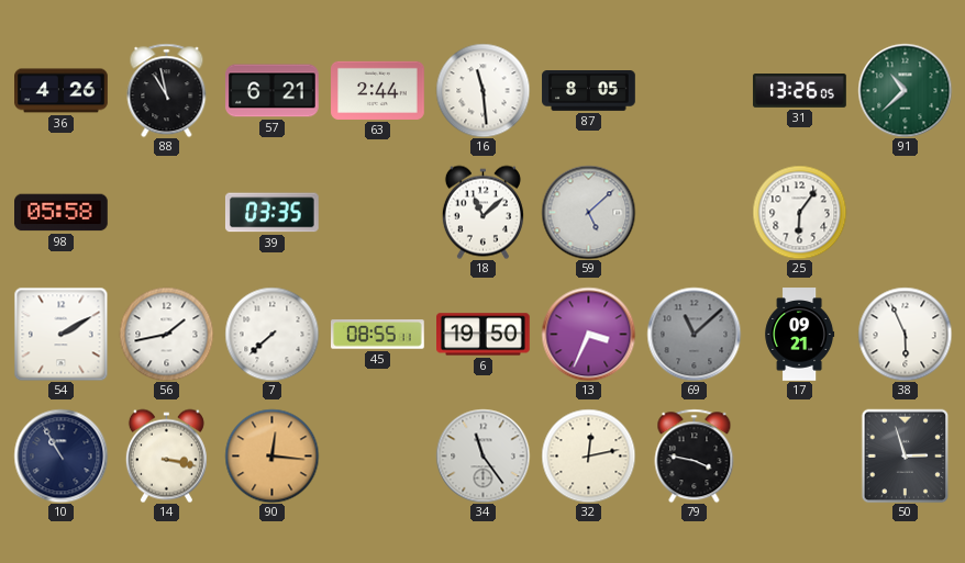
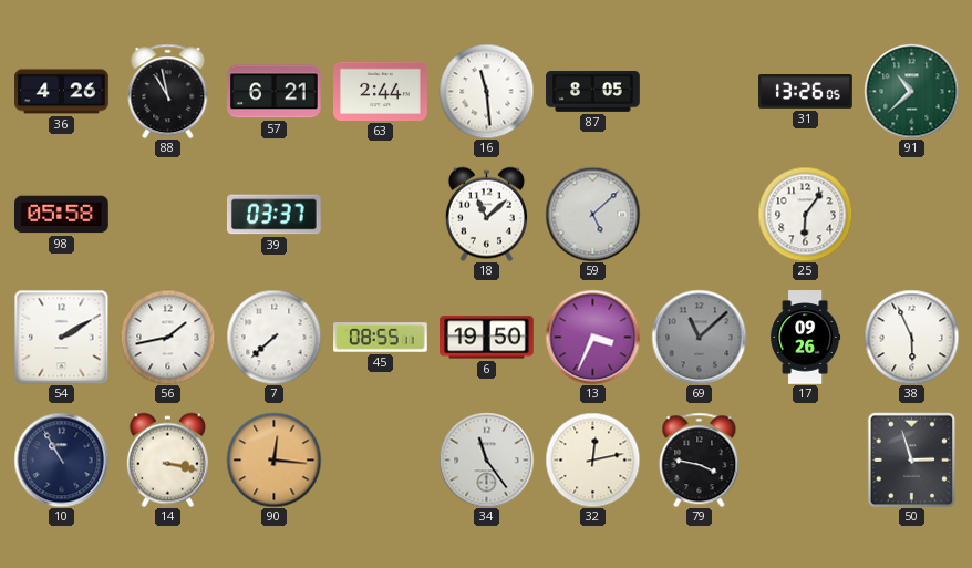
39: 03:35 -> 03:37
17: 09:21 -> 09:26
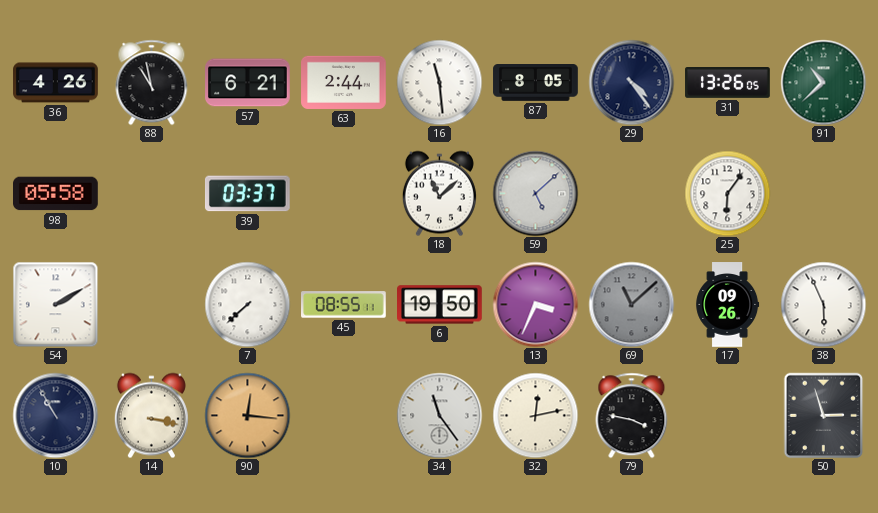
29: none -> 4:24
56: 1:43 -> none
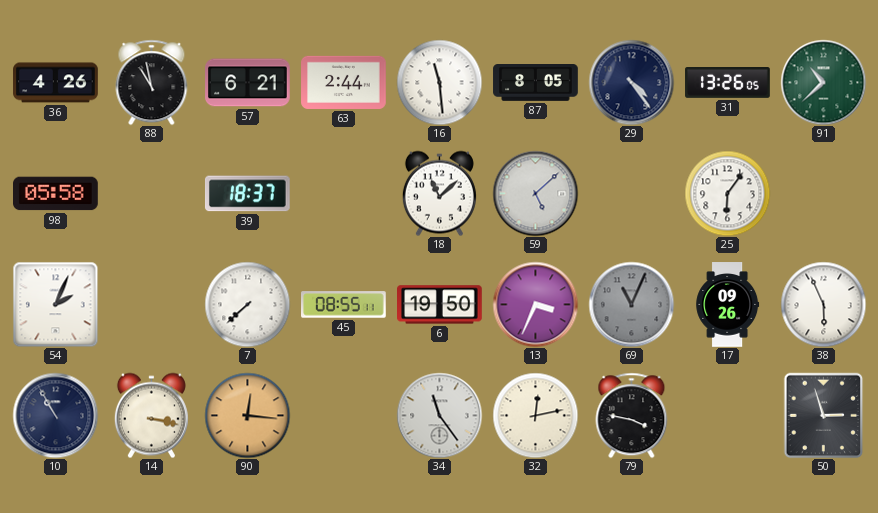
39: 03:37 -> 18:37
54: 2:10 -> 2:04
69: 11:08 -> 11:04
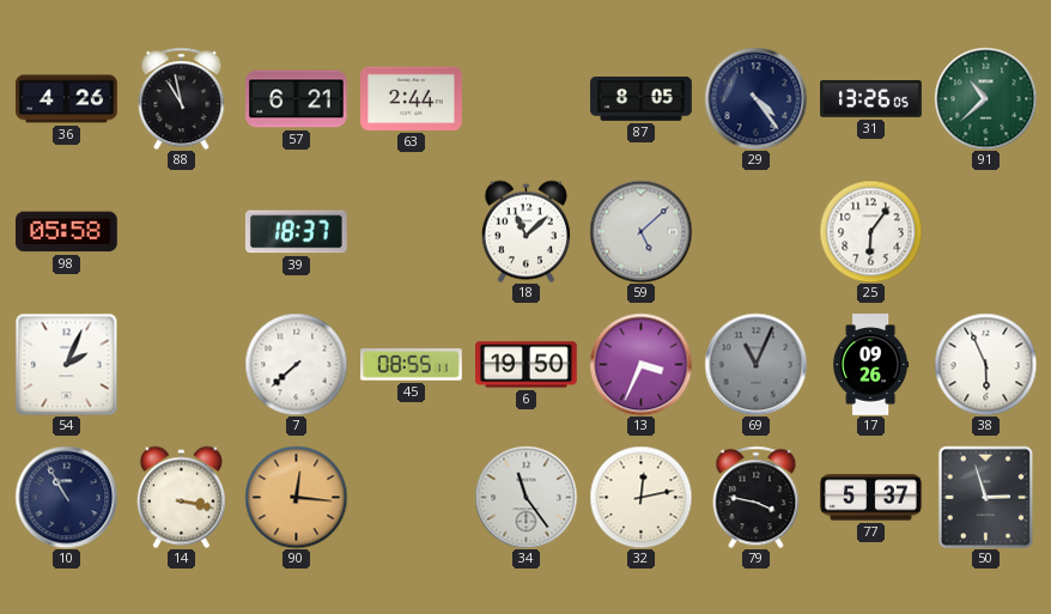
16: 11:29 -> none
77: none -> 5:37
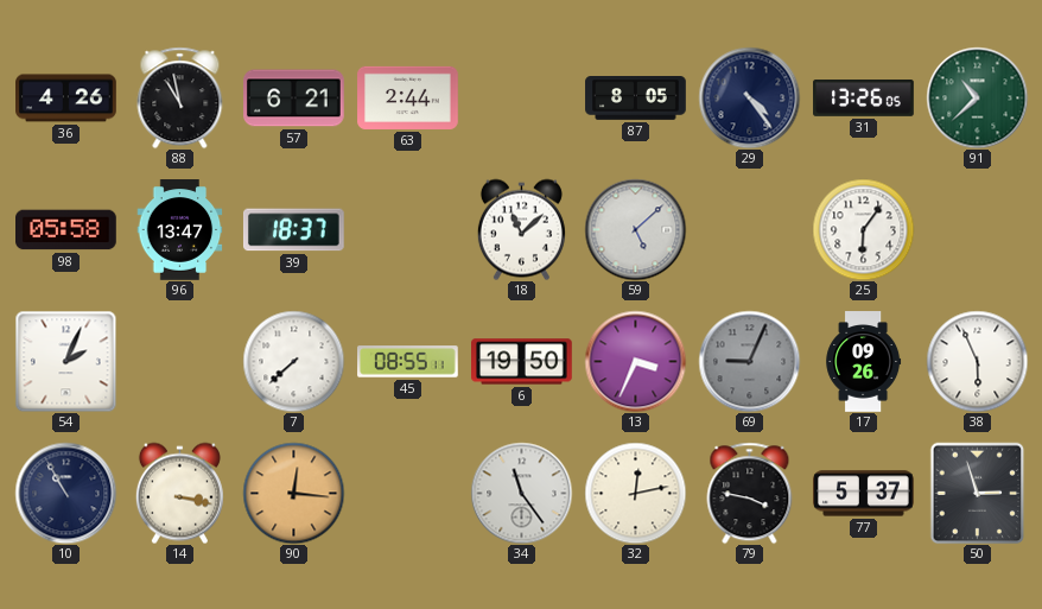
96: none -> 13:47
69: 11:04 -> 9:04
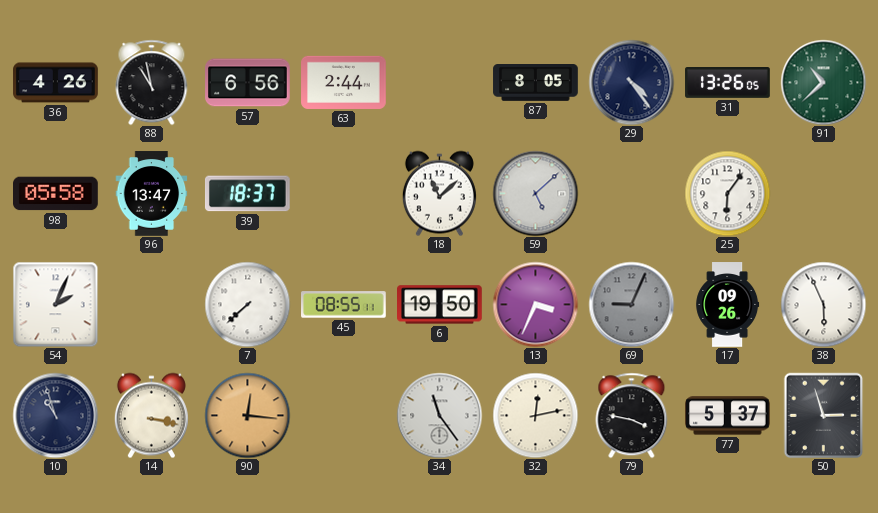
57: 6:21 -> 6:56
10: 10:55 -> 10:57
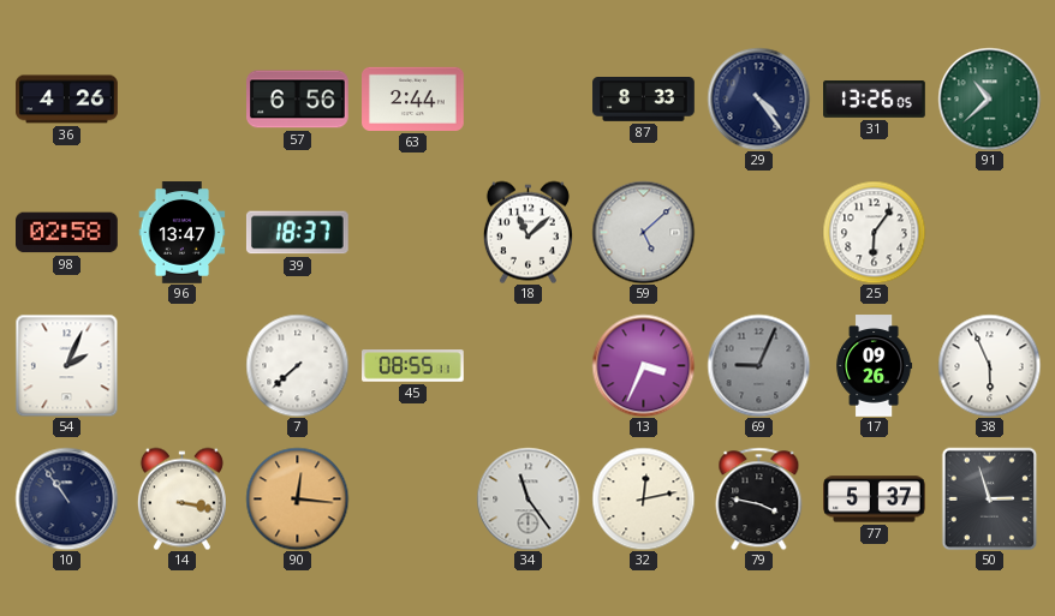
88: 10:58 -> none
87: 8:05 -> 8:33
98: 05:58 -> 02:58
6: 19:50 -> none
10: 10:57 -> 10:54
